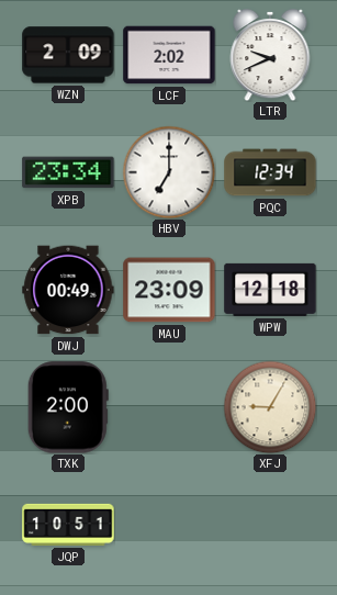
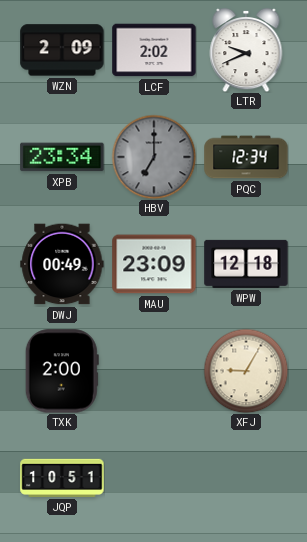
HBV dial: white -> grey
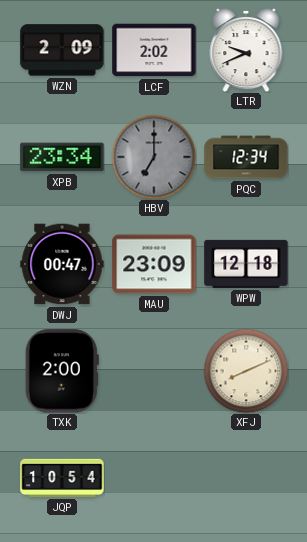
DWJ: 00:49 -> 00:47
XFJ: 9:05 -> 8:11
JQP: 10:51 -> 10:54
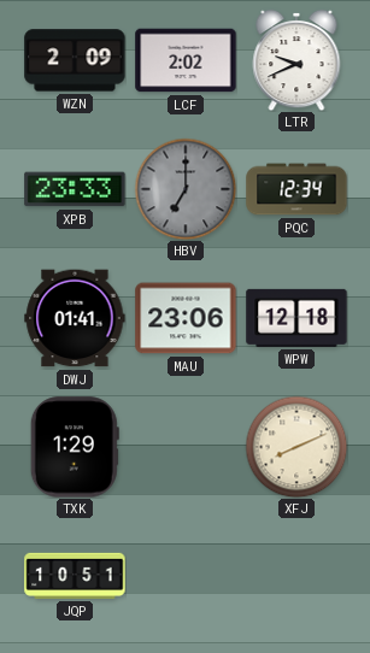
XPB: 23:34 -> 23:33
DWJ: 00:47 -> 01:41
MAU: 23:09 -> 23:06
TXK: 2:00 -> 1:29
JQP: 10:54 -> 10:51
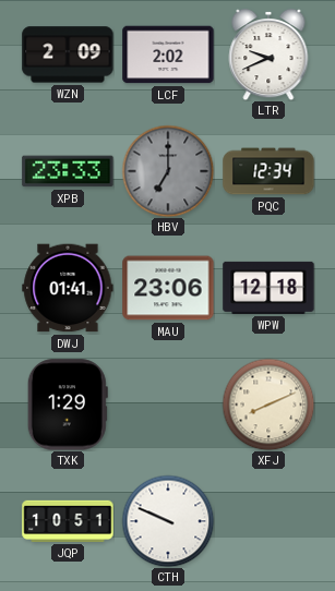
CTH: none -> 9:49
